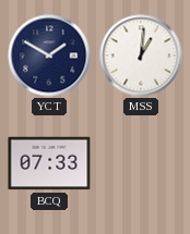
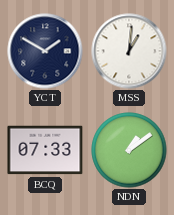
NDN: none -> 1:09
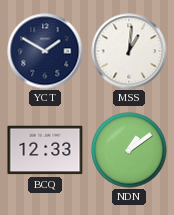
BCQ: 07:33 -> 12:33
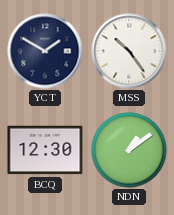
MSS: 1:01 -> 10:24
BCQ: 12:33 -> 12:30
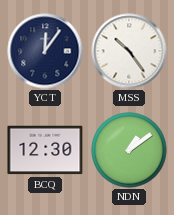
YCT: 1:50 -> 12:06
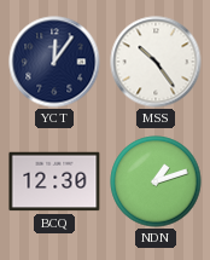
NDN: 1:09 -> 1:12
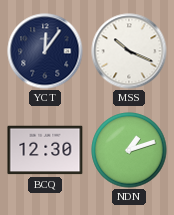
MSS: 10:24 -> 10:19
